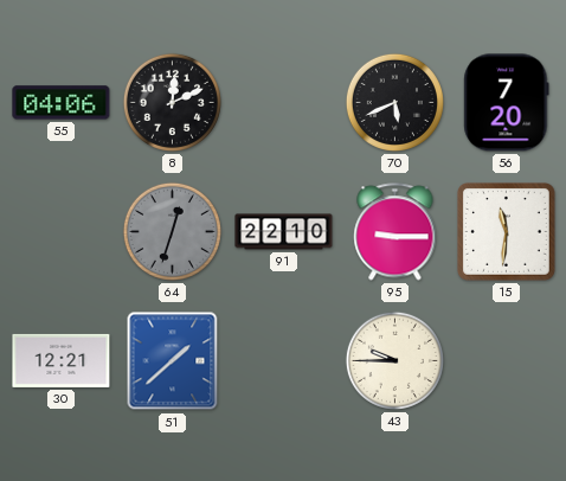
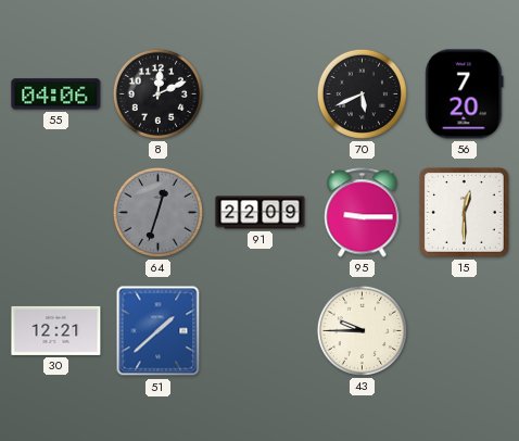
91: 22:10 -> 22:09
15: 11:31 -> 12:30
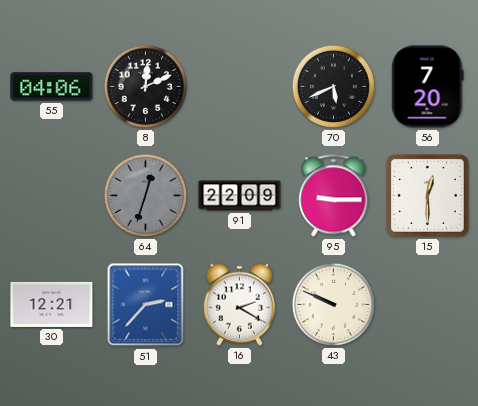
51: 1:38 -> 2:37
16: none -> 2:20
43: 9:45 -> 9:49
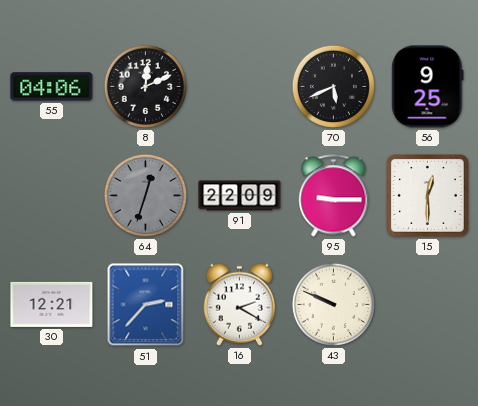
56: 7:20 -> 9:25
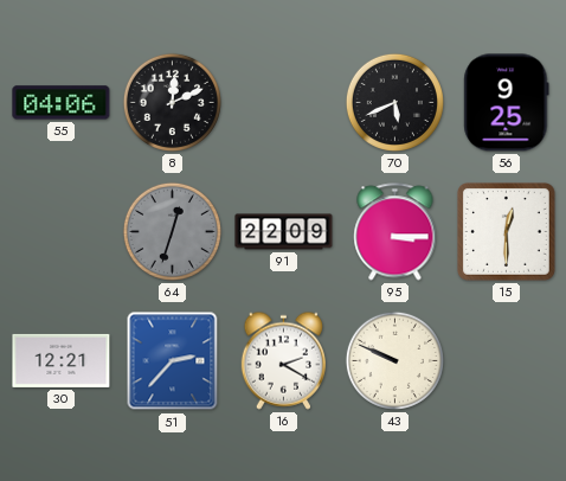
95: 9:15 -> 3:15
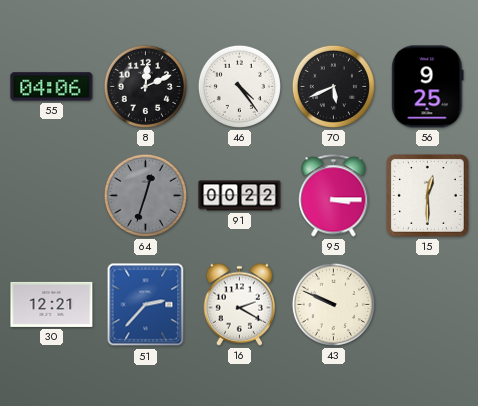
46: none -> 4:24
91: 22:09 -> 00:22
